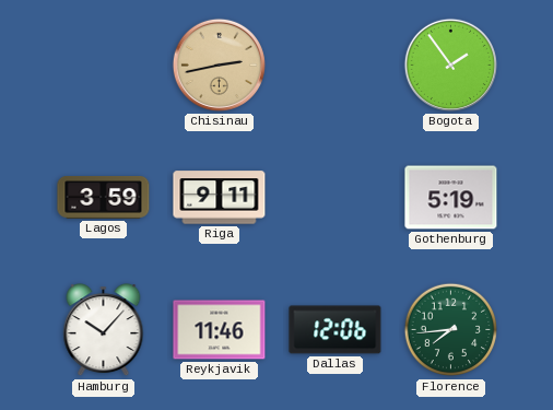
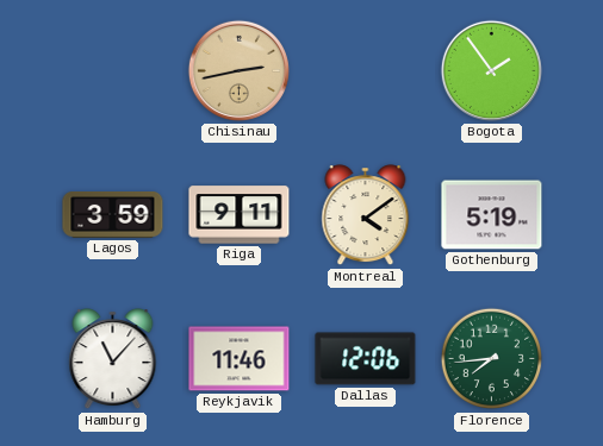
Montreal: none -> 4:09
Hamburg: 10:07 -> 11:07
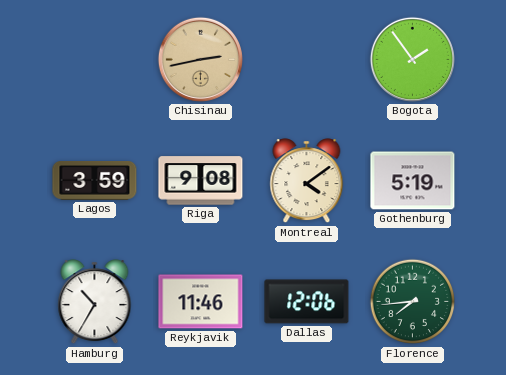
Riga: 9:11 -> 9:08
Hamburg: 11:07 -> 10:35
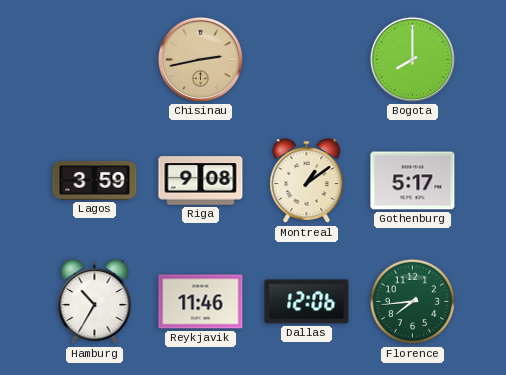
Bogota: 1:54 -> 8:00
Montreal: 4:09 -> 1:09
Gothenburg: 5:19 -> 5:17
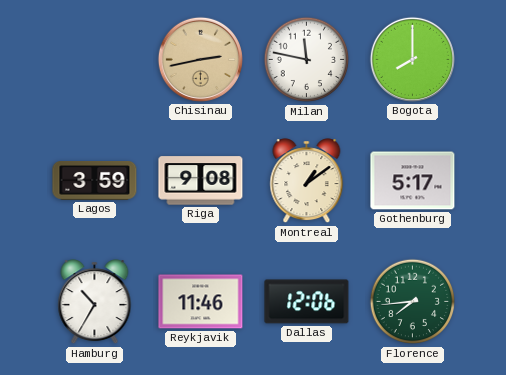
Milan: none -> 11:47
